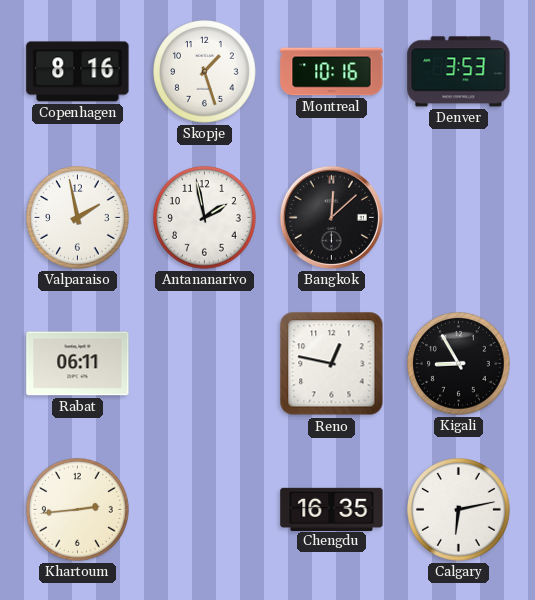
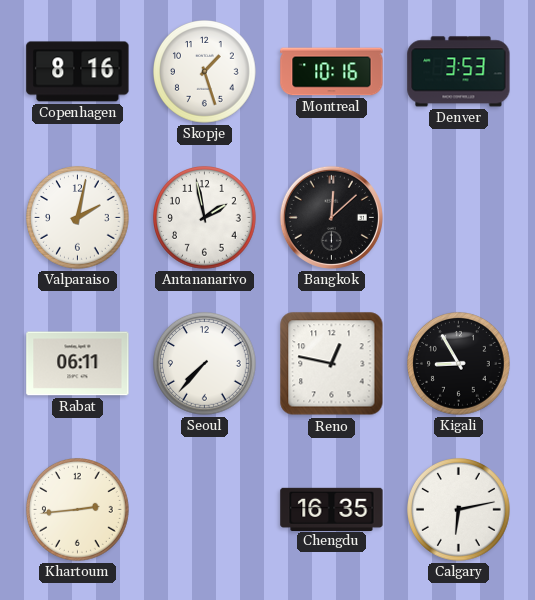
Valparaiso: 1:58 -> 2:02
Seoul: none -> 7:37
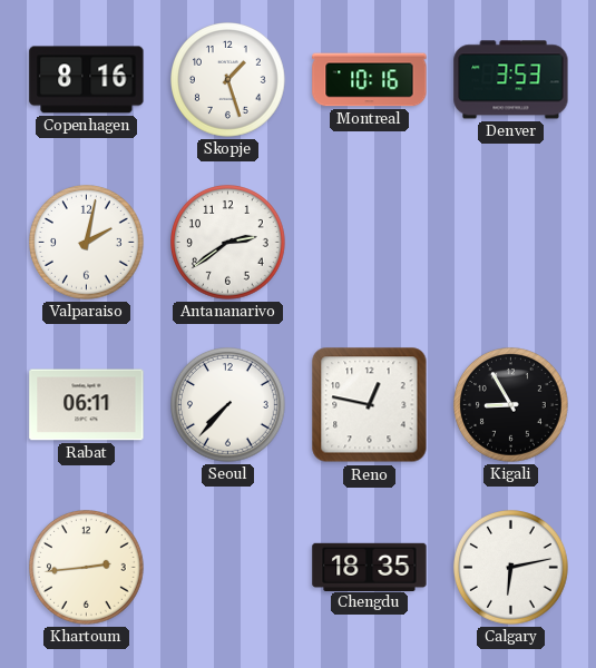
Antananarivo: 1:58 -> 2:39
Bangkok: 12:08 -> none
Chengdu: 16:35 -> 18:35
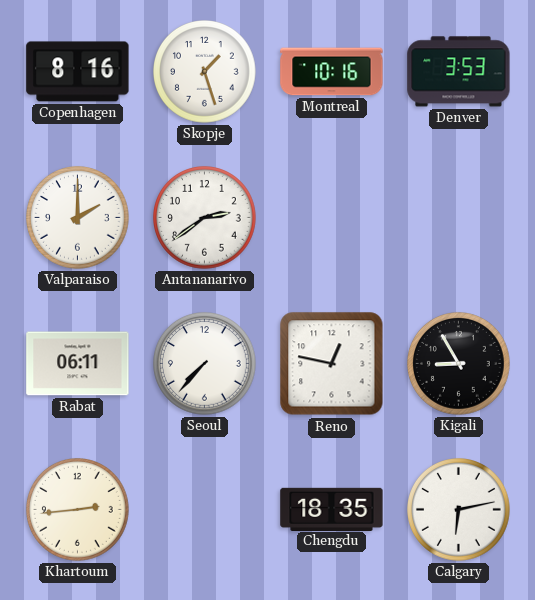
Valparaiso: 2:02 -> 2:00
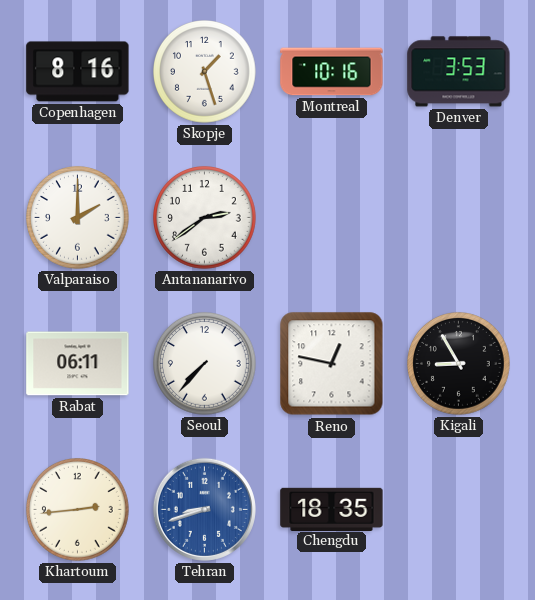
Tehran: none -> 8:42
Calgary: 6:13 -> none
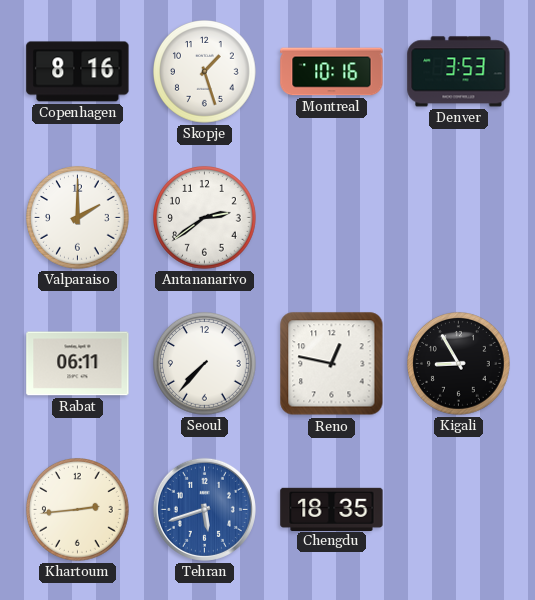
Tehran: 8:42 -> 5:42
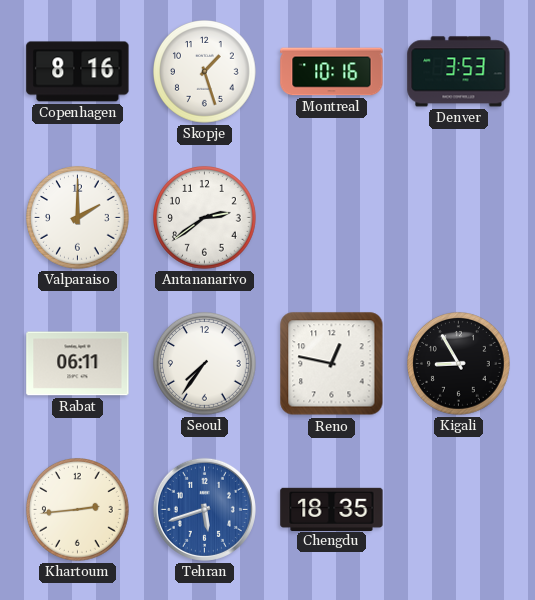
Seoul: 7:37 -> 7:36
